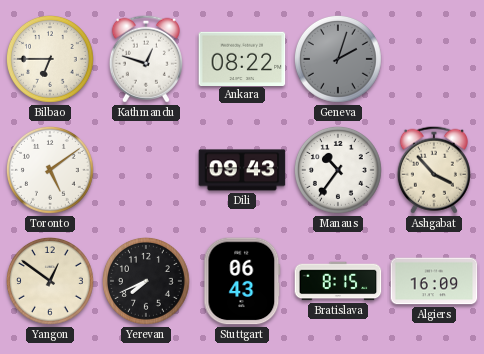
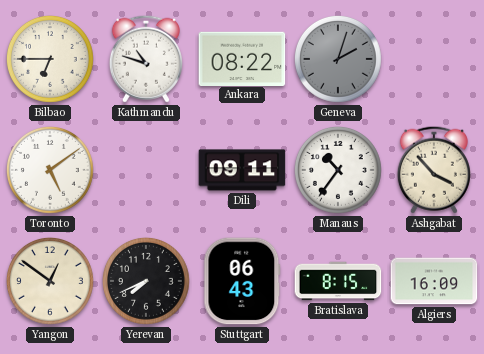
Kathmandu: 12:48 -> 10:48
Dili: 09:43 -> 09:11
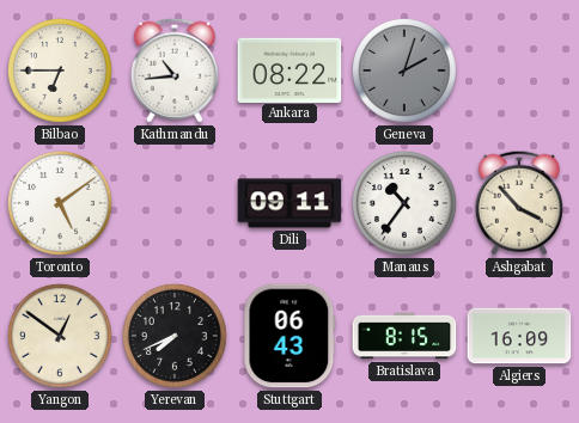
Kathmandu: 10:48 -> 10:44
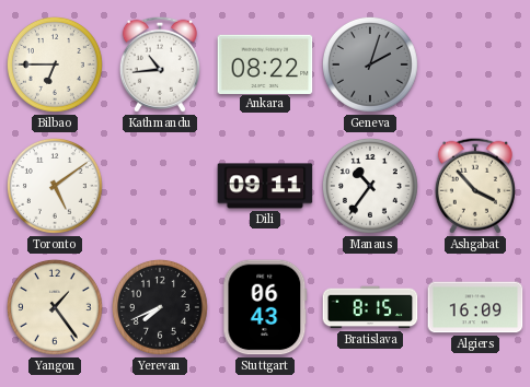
Yangon: 12:51 -> 1:24
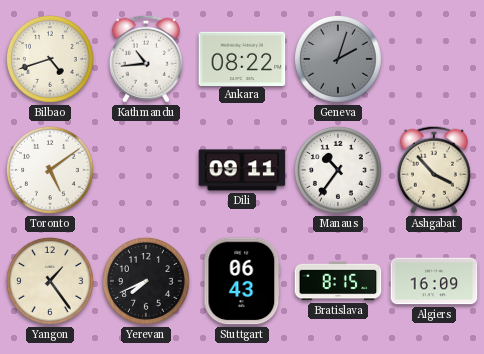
Bilbao: 6:45 -> 4:42
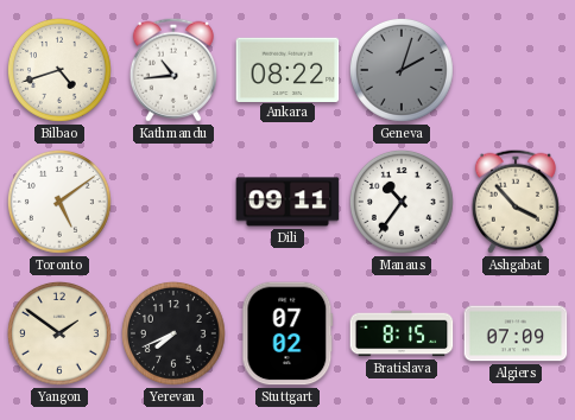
Yangon: 1:24 -> 1:51
Stuttgart: 06:43 -> 07:02
Algiers: 16:09 -> 07:09
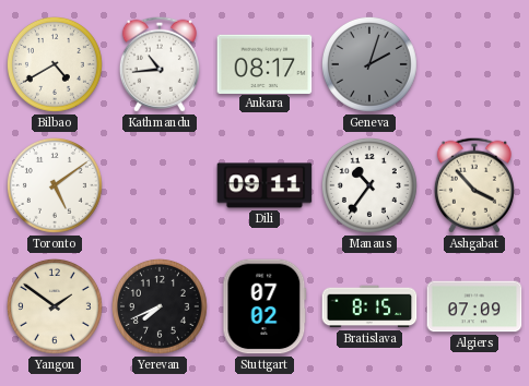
Bilbao: 4:42 -> 4:40
Ankara: 08:22 -> 08:17
